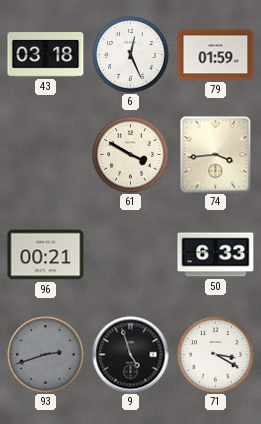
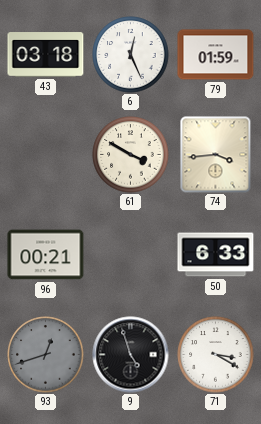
93: 2:42 -> 12:42
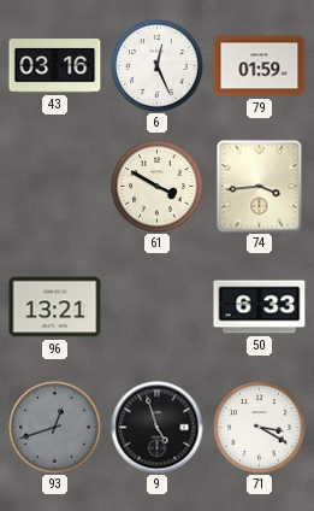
43: 03:18 -> 03:16
96: 00:21 -> 13:21
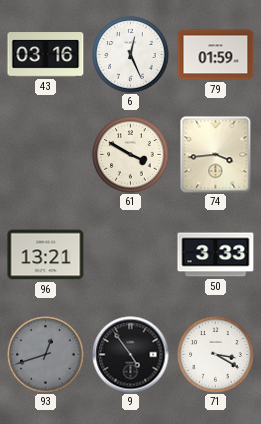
50: 6:33 -> 3:33
9: 4:57 -> 4:54
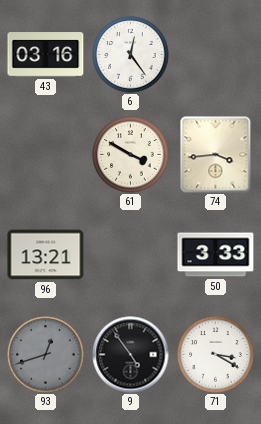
6: 12:26 -> 12:24
79: 01:59 -> none
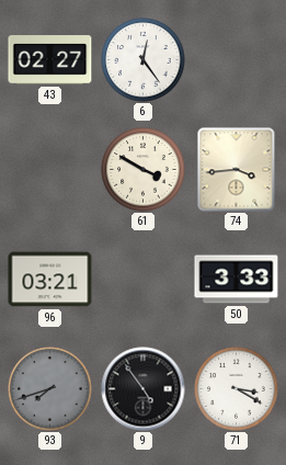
43: 03:16 -> 02:27
96: 13:21 -> 03:21
93: 12:42 -> 7:42
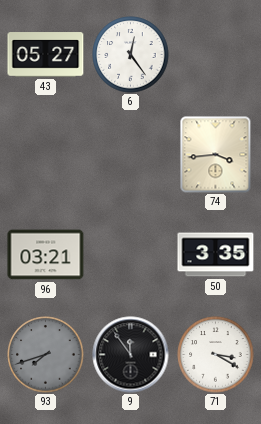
43: 02:27 -> 05:27
61: 3:50 -> none
50: 3:33 -> 3:35
9: 4:54 -> 11:54
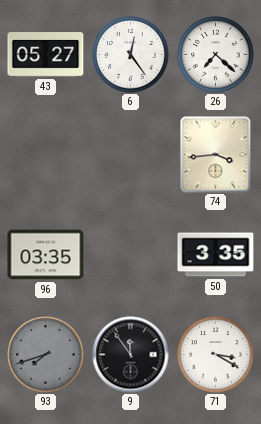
26: none -> 7:22
96: 03:21 -> 03:35
